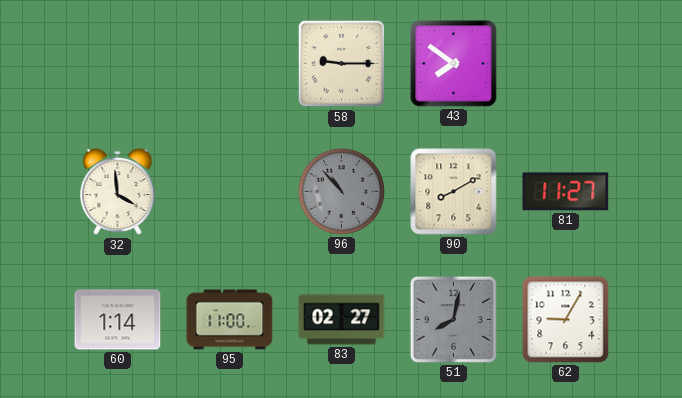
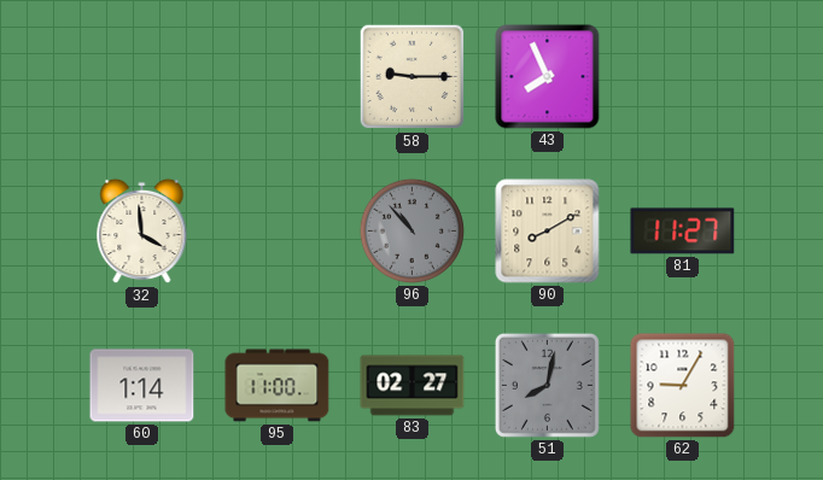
43: 7:51 -> 7:56
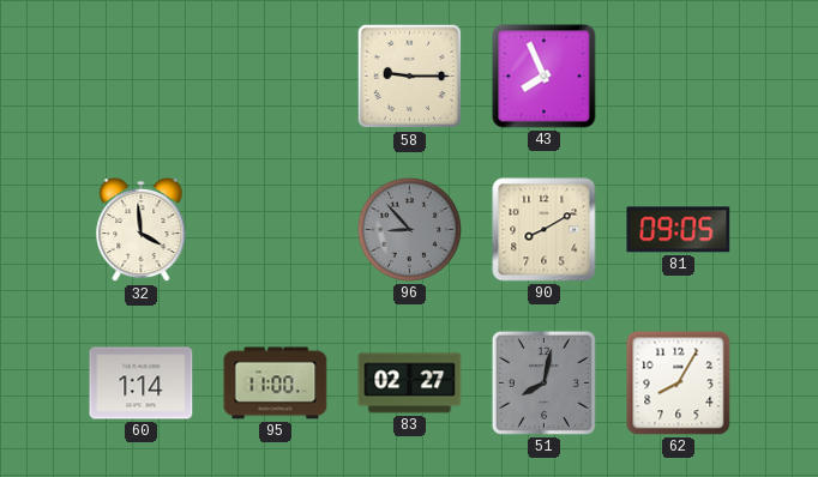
96: 10:53 -> 8:53
81: 11:27 -> 09:05
62: 9:05 -> 8:05
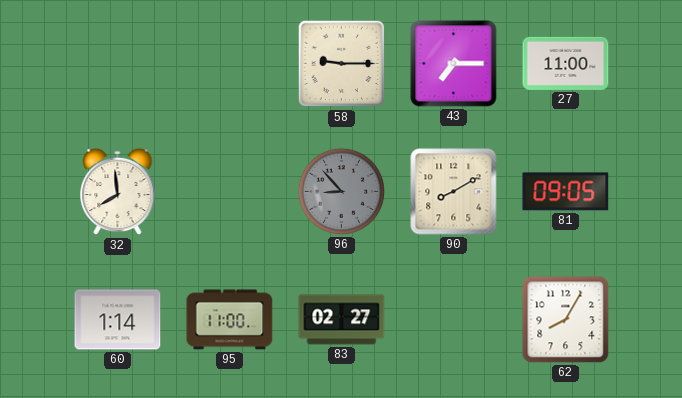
43: 7:56 -> 7:15
27: none -> 11:00
32: 3:59 -> 7:59
51: 8:02 -> none
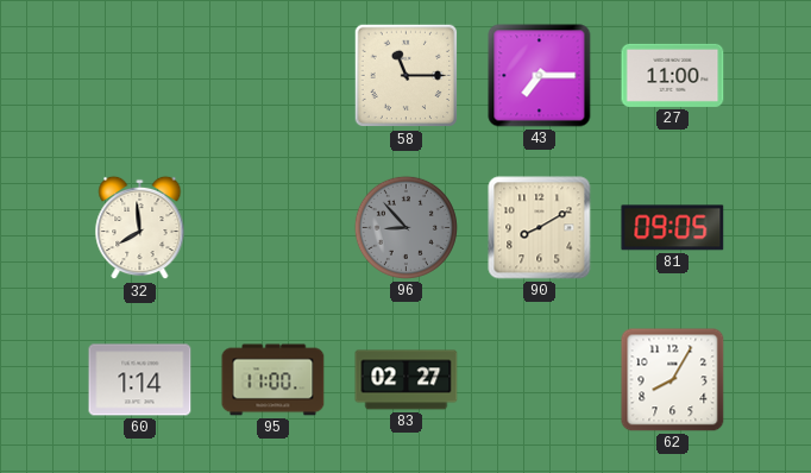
58: 9:15 -> 11:15
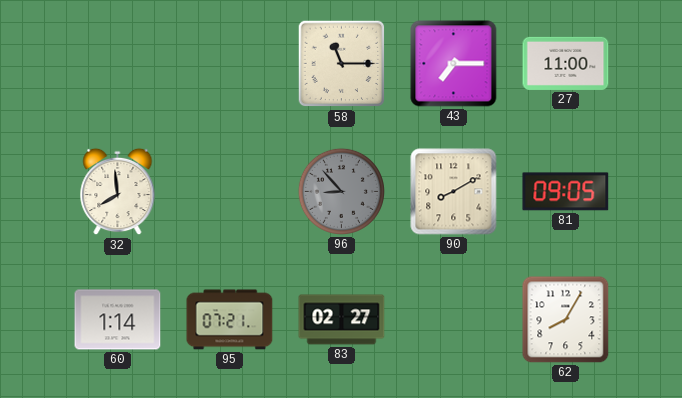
95: 11:00 -> 07:21
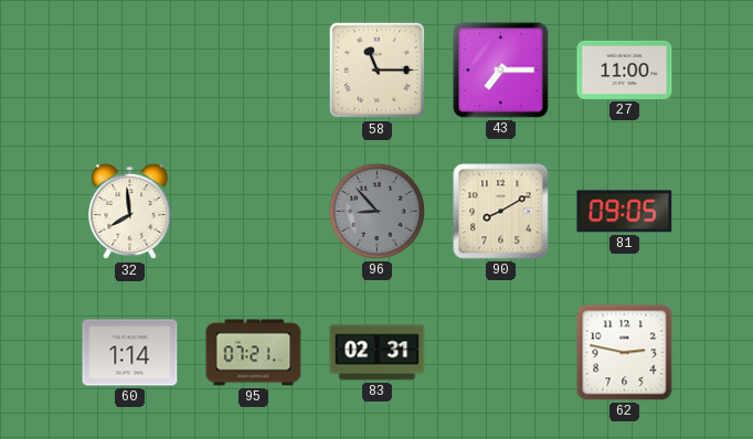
83: 02:27 -> 02:31
62: 8:05 -> 2:47
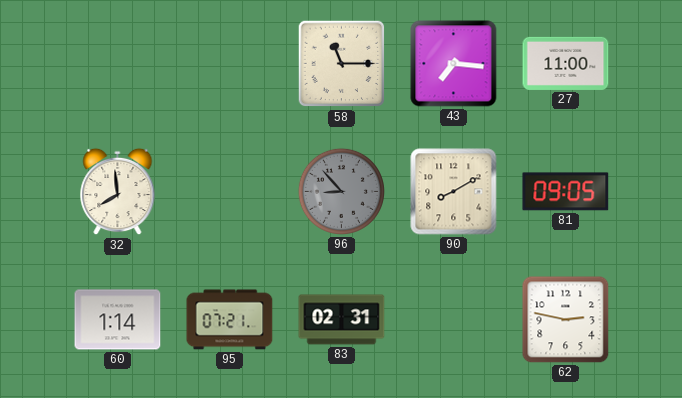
43: 7:15 -> 7:16
